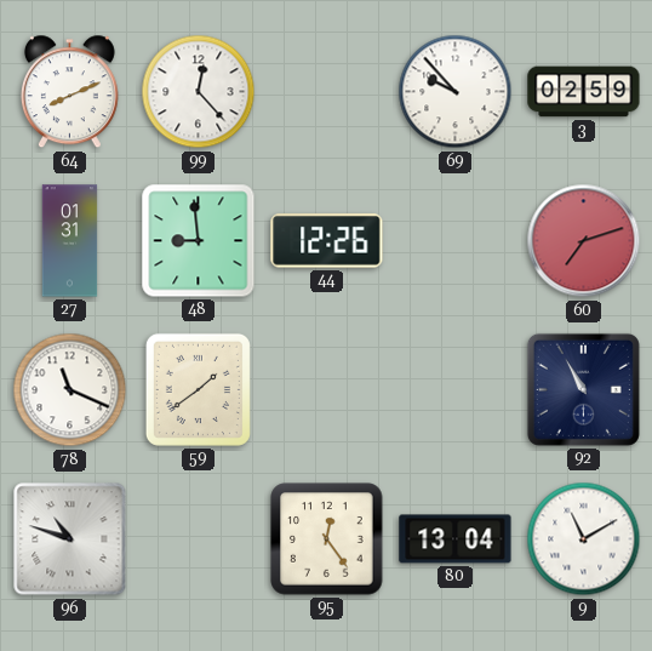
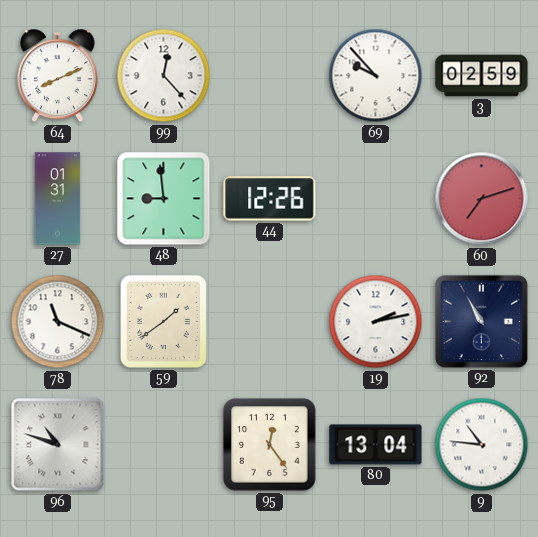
19: none -> 2:13
9: 11:10 -> 10:46
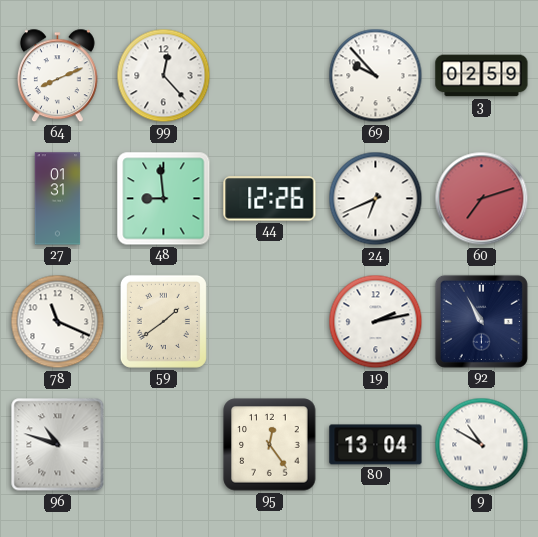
24: none -> 6:41
9: 10:46 -> 10:50
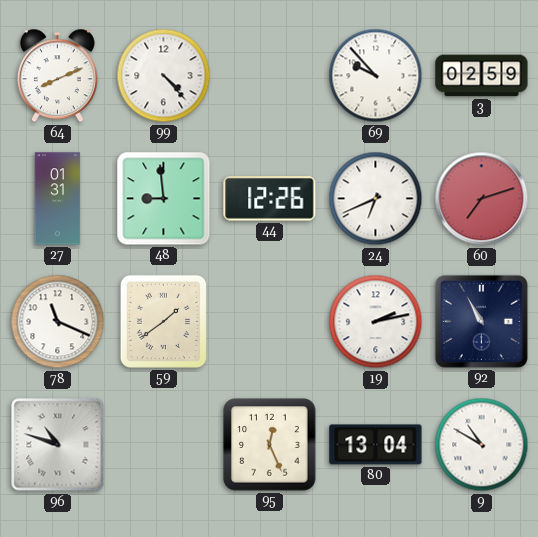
99: 12:23 -> 4:23
95: 12:24 -> 12:26
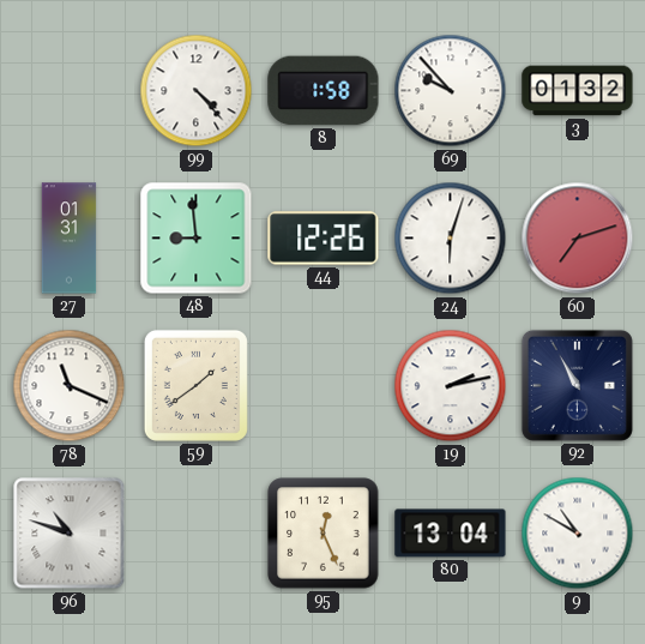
64: 8:11 -> none
8: none -> 1:58
3: 02:59 -> 01:32
24: 6:41 -> 6:03
